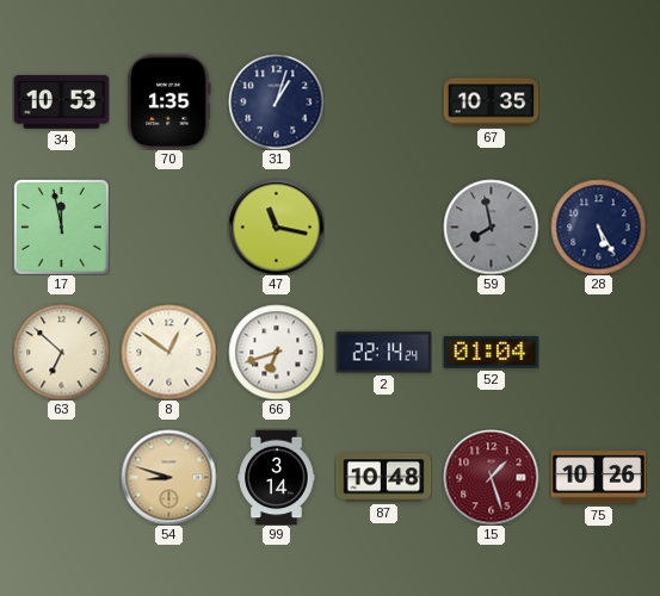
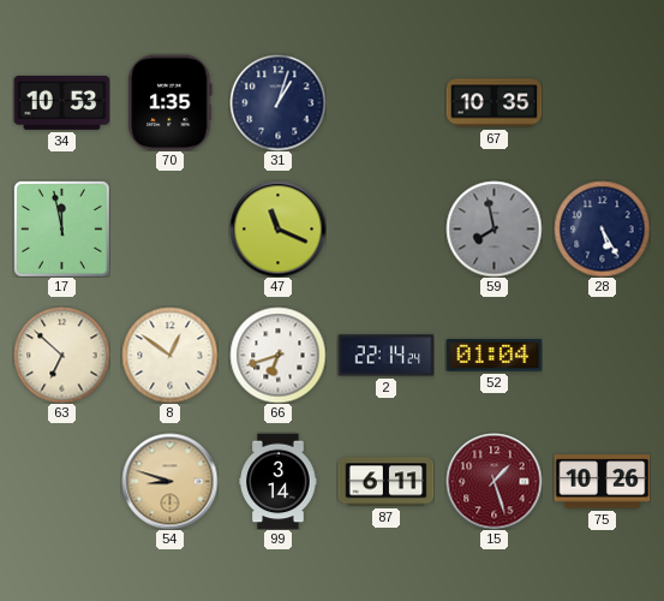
47: 11:17 -> 11:19
87: 10:48 -> 6:11
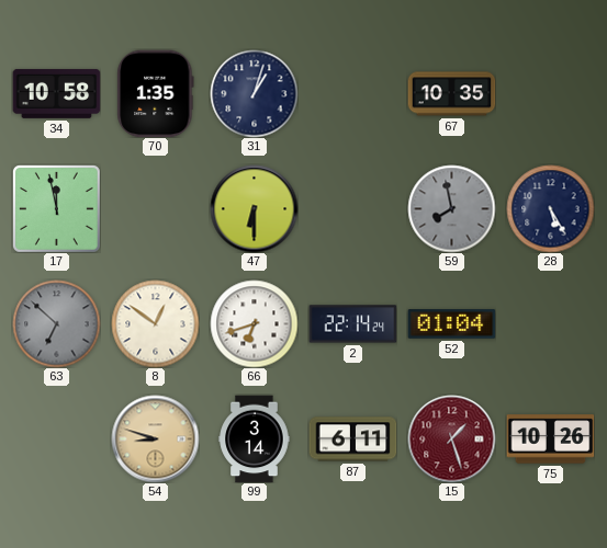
34: 10:53 -> 10:58
47: 11:19 -> 6:30
63 dial: cream -> grey
